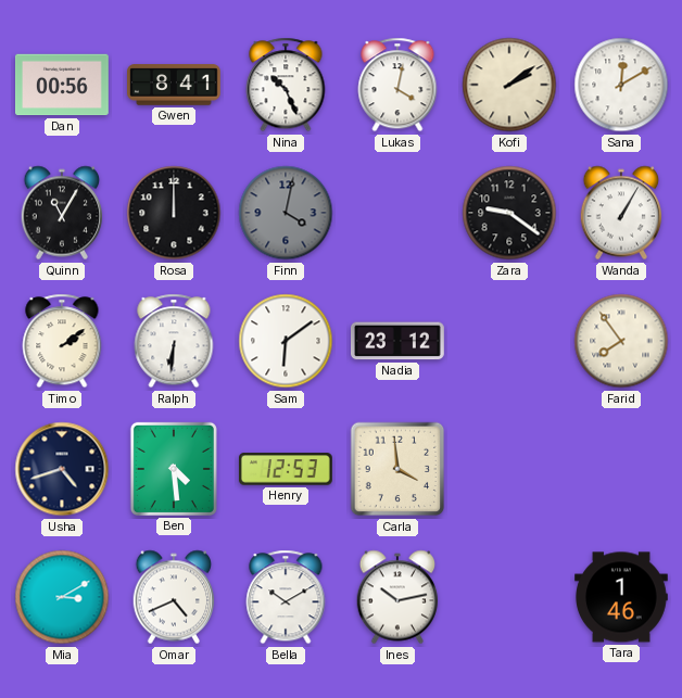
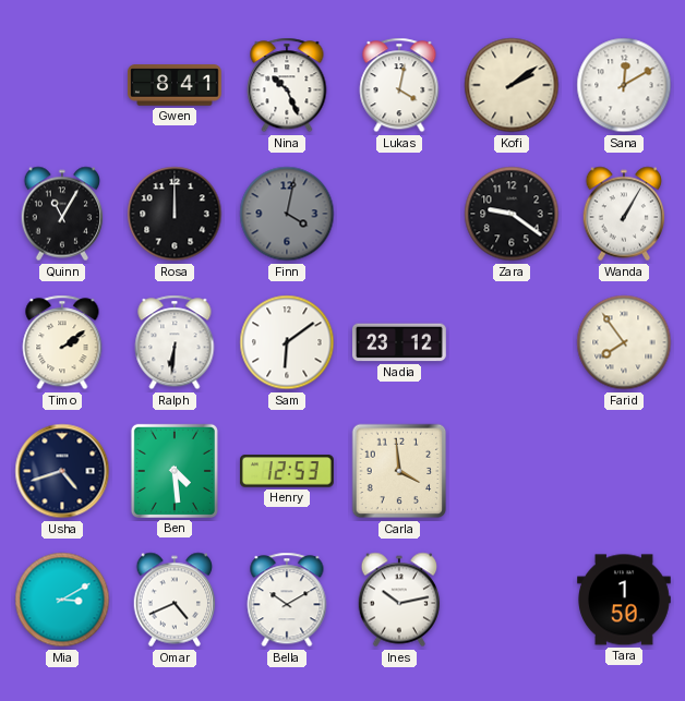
Dan: 00:56 -> none
Tara: 1:46 -> 1:50
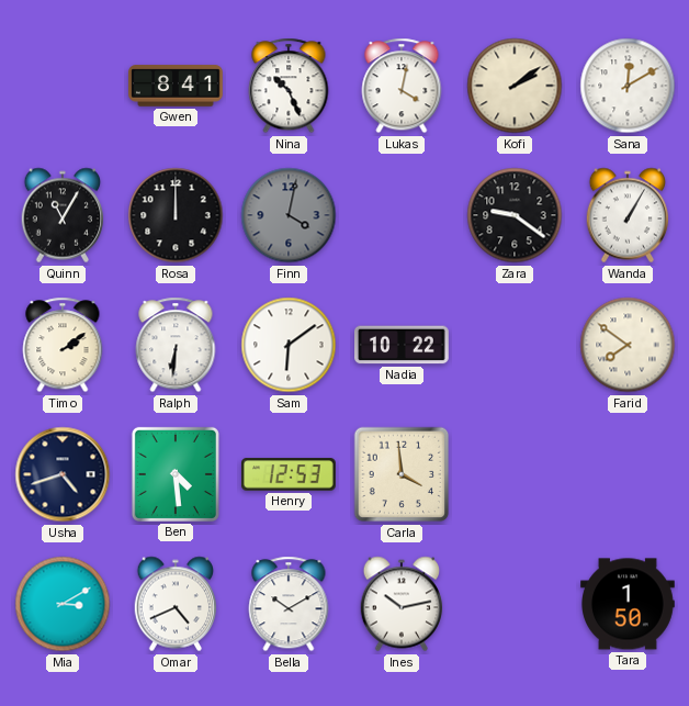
Nadia: 23:12 -> 10:22
Farid: 7:54 -> 7:51
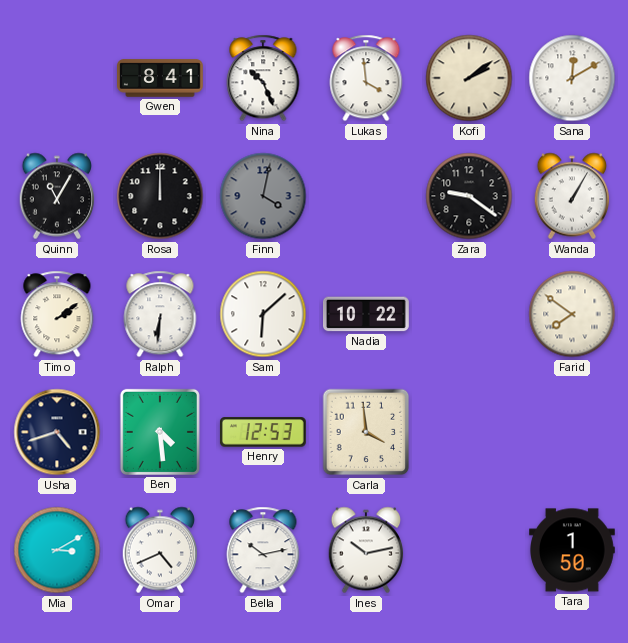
Lukas: 4:02 -> 3:59
Sam: 6:09 -> 6:08
Bella: 10:10 -> 10:13
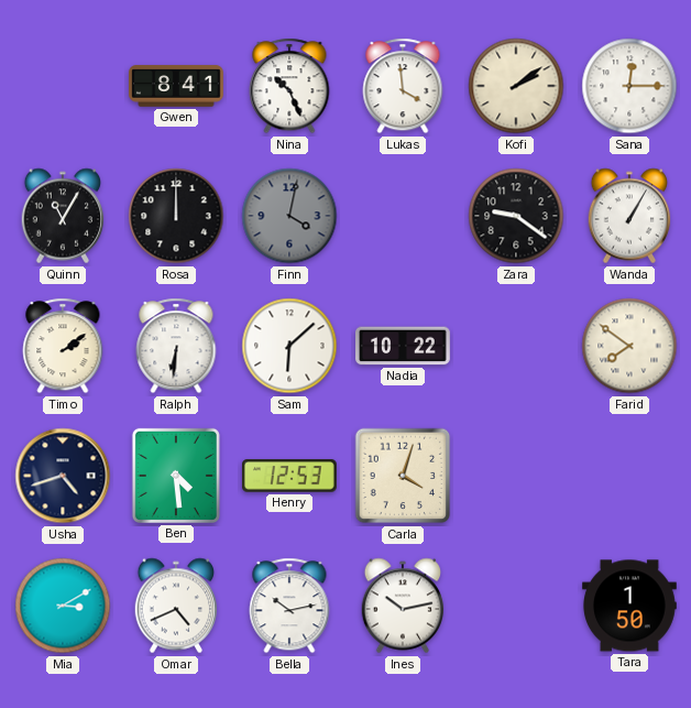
Sana: 12:10 -> 12:15
Carla: 3:59 -> 4:03
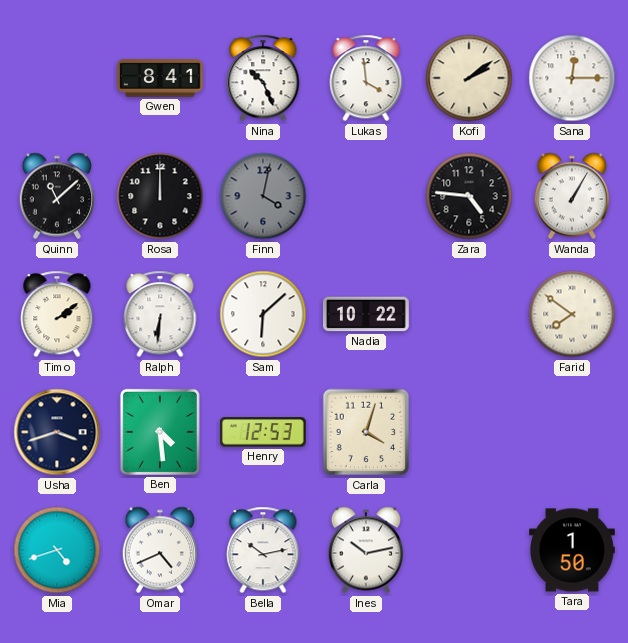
Quinn: 11:05 -> 11:08
Zara: 9:21 -> 4:46
Usha: 4:42 -> 3:42
Mia: 3:10 -> 4:42
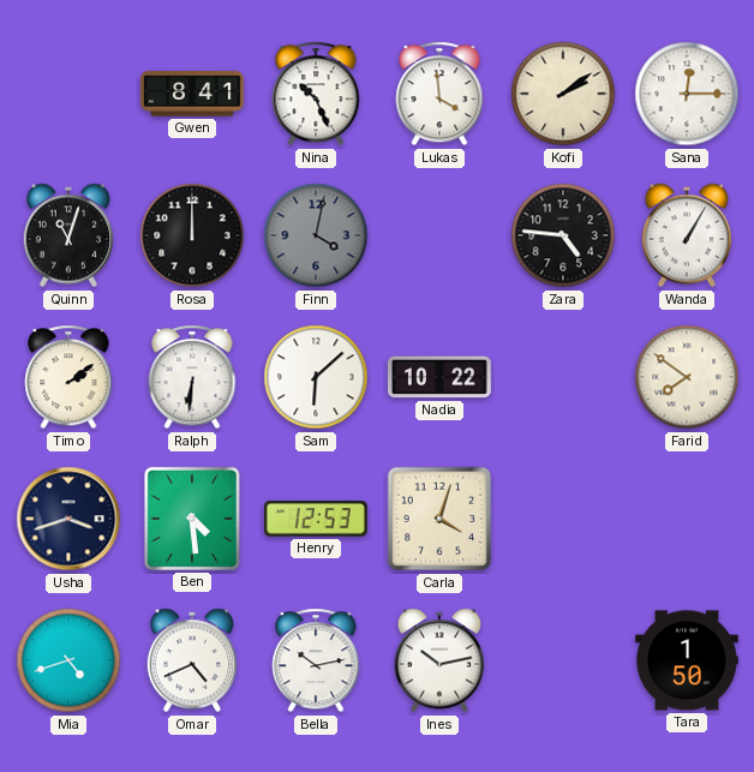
Quinn: 11:08 -> 11:03
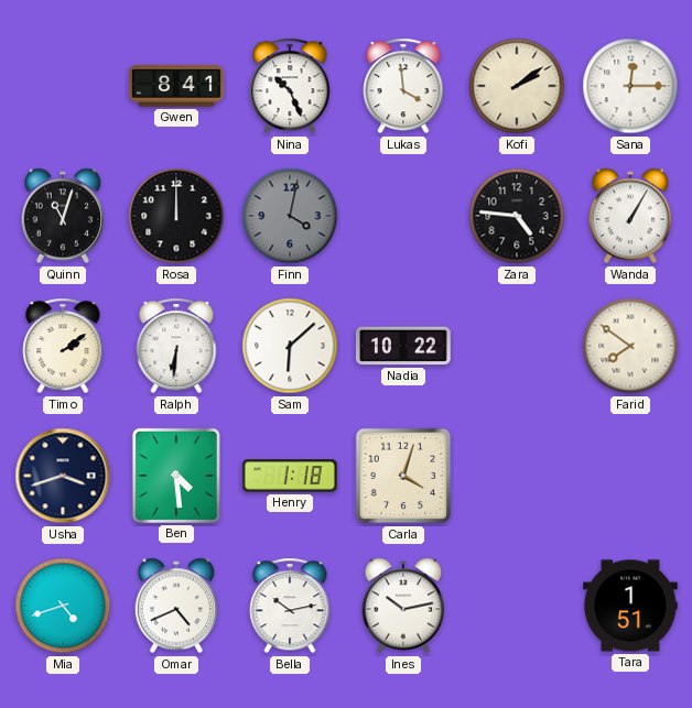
Henry: 12:53 -> 1:18
Tara: 1:50 -> 1:51
